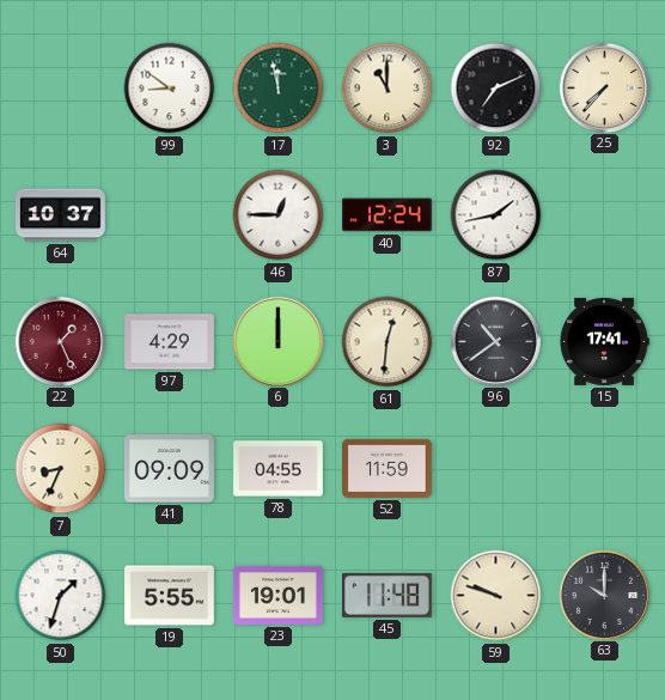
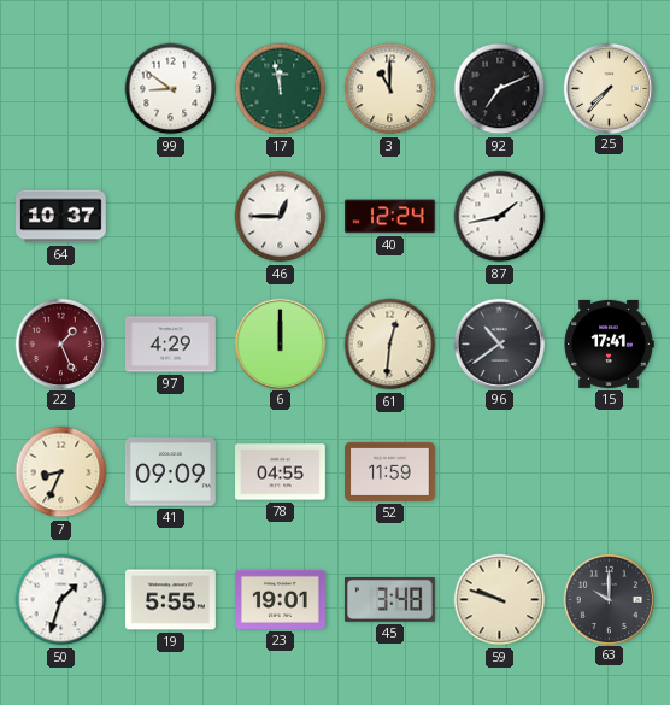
45: 11:48 -> 3:48
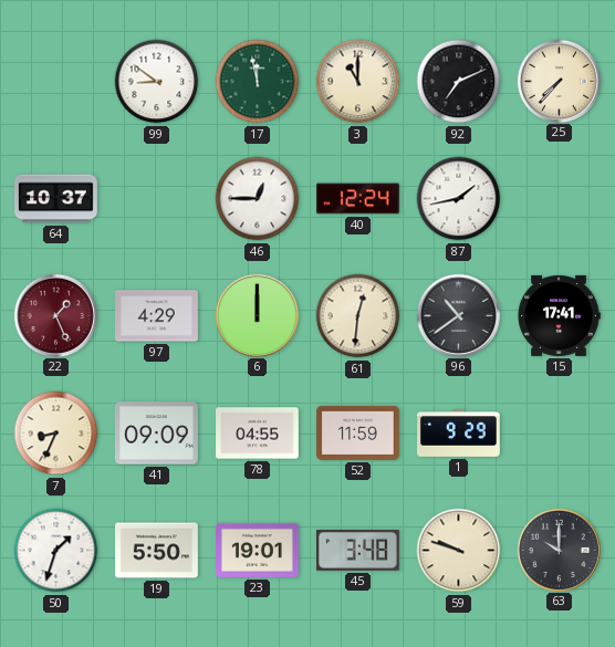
1: none -> 9:29
19: 5:55 -> 5:50
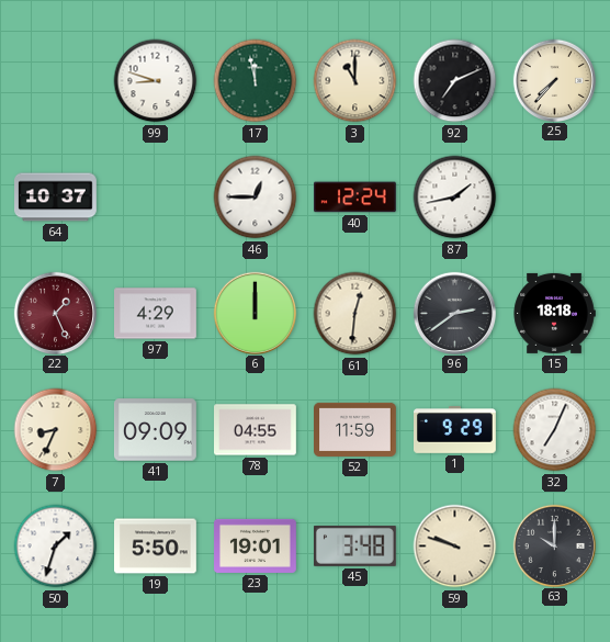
99: 8:51 -> 8:48
96: 10:39 -> 2:39
15: 17:41 -> 18:18
32: none -> 7:04
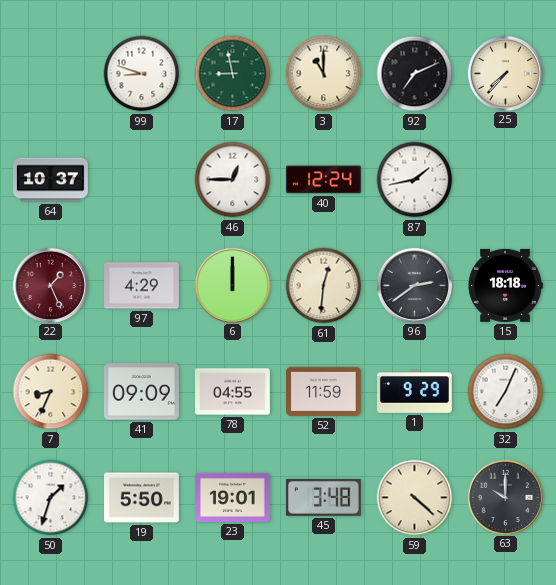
17: 11:58 -> 8:58
59: 9:48 -> 4:22
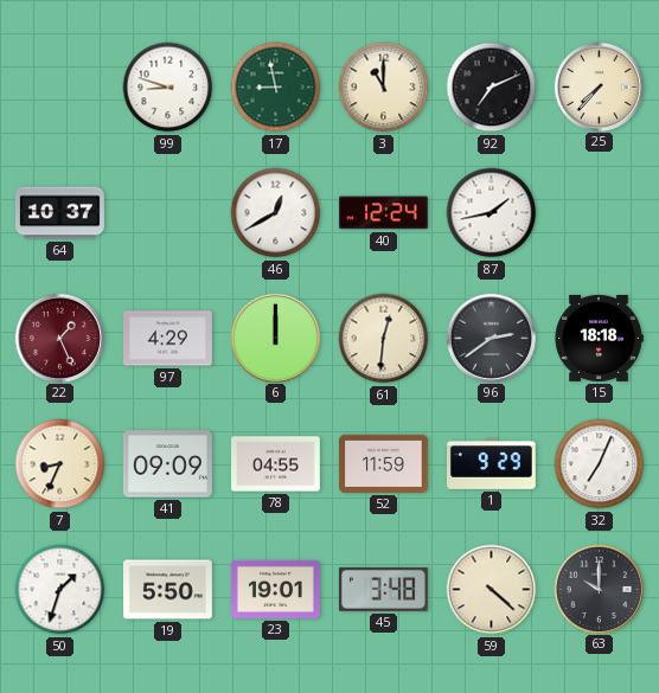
46: 12:45 -> 12:40
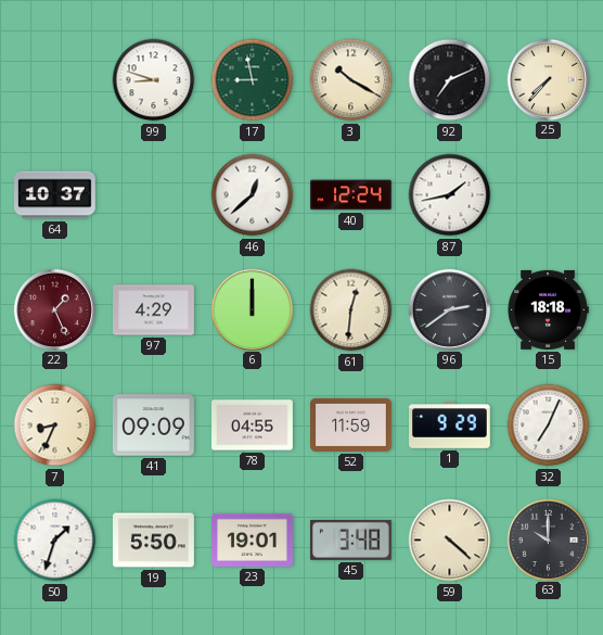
3: 11:00 -> 10:20
46: 12:40 -> 12:38
